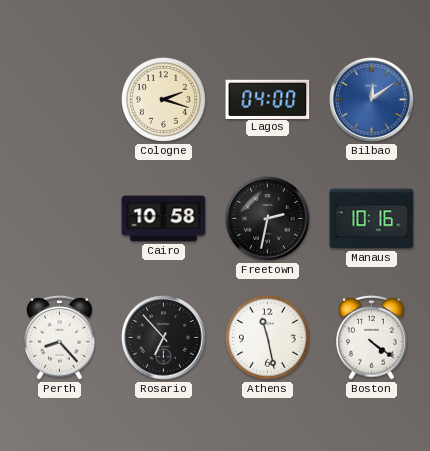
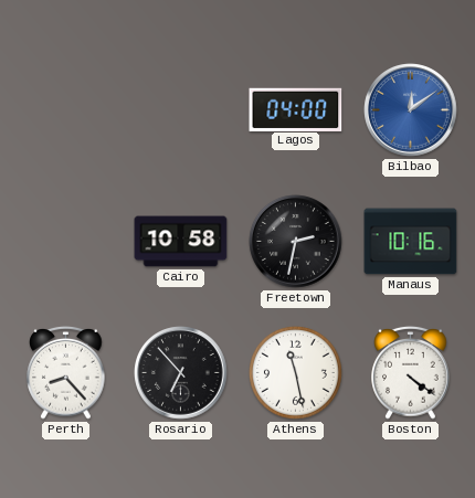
Cologne: 2:18 -> none
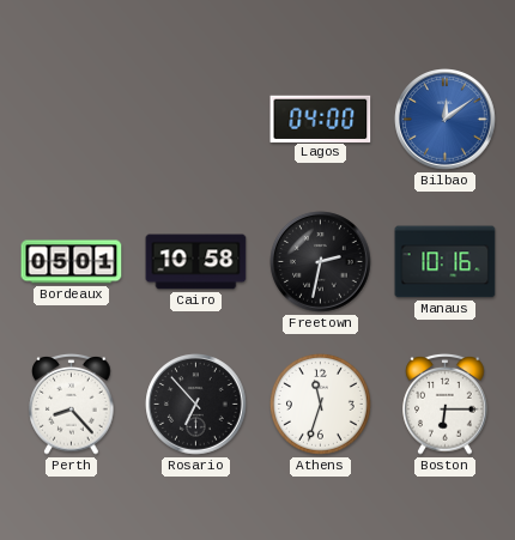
Bordeaux: none -> 05:01
Athens: 11:28 -> 11:33
Boston: 4:21 -> 6:15
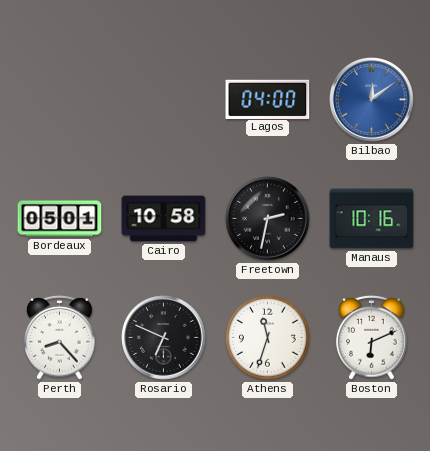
Rosario: 6:53 -> 6:49
Boston: 6:15 -> 6:11
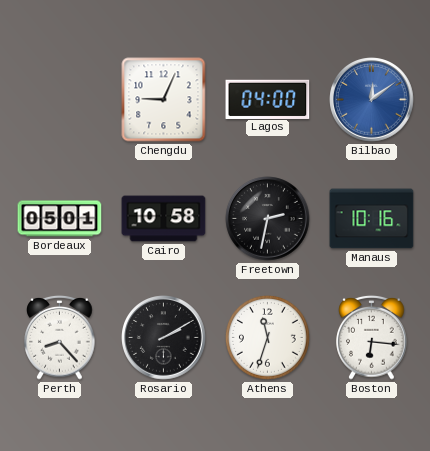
Chengdu: none -> 9:04
Rosario: 6:49 -> 2:10
Boston: 6:11 -> 6:16
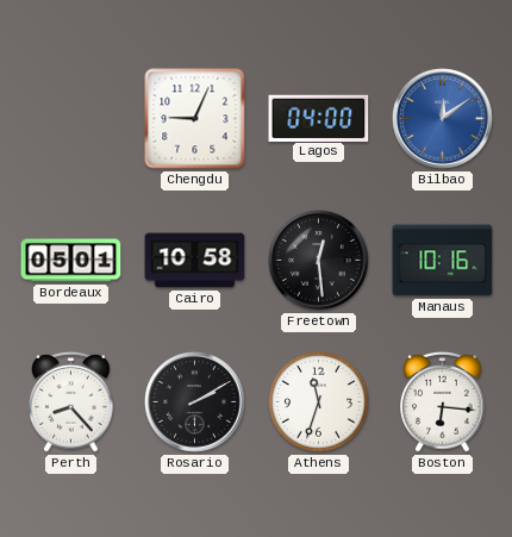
Freetown: 2:32 -> 12:29
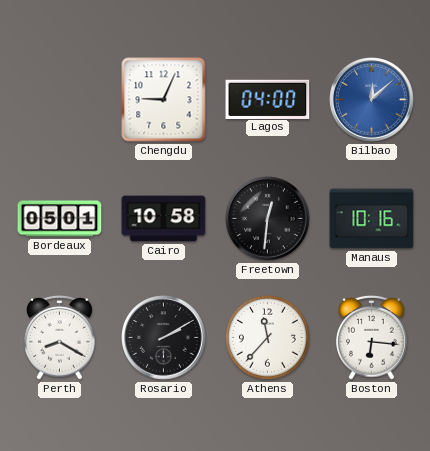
Bilbao: 12:09 -> 12:08
Freetown: 12:29 -> 12:31
Perth: 8:23 -> 8:20
Athens: 11:33 -> 11:37
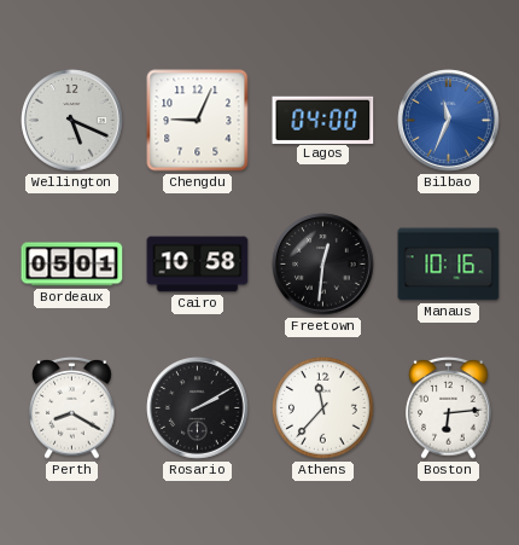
Wellington: none -> 5:19
Bilbao: 12:08 -> 11:34
Boston: 6:16 -> 6:14
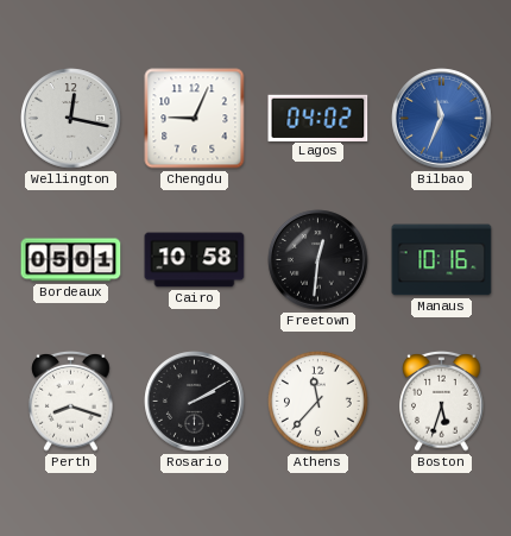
Wellington: 5:19 -> 12:17
Lagos: 04:00 -> 04:02
Perth: 8:20 -> 8:18
Boston: 6:14 -> 5:33
